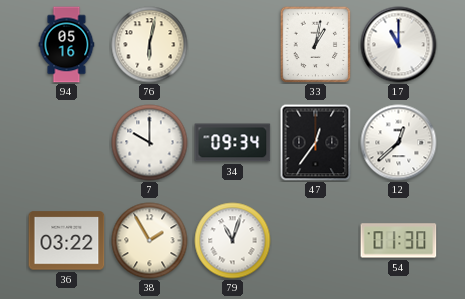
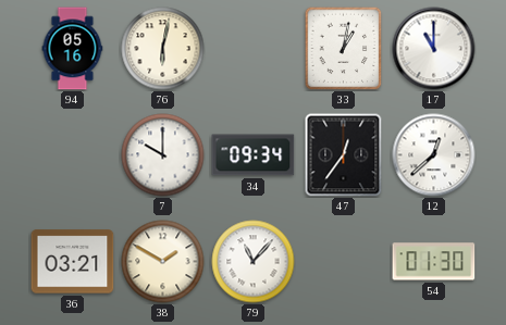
36: 03:22 -> 03:21
38: 1:55 -> 1:50
79: 11:03 -> 11:07
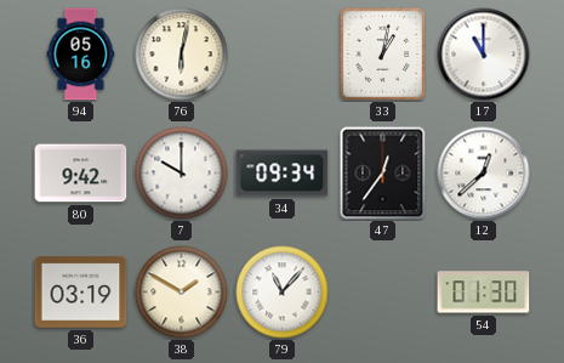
80: none -> 9:42
36: 03:21 -> 03:19
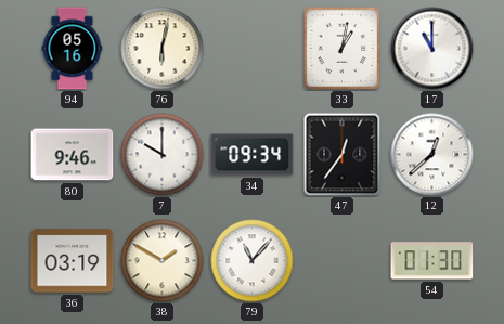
80: 9:42 -> 9:46
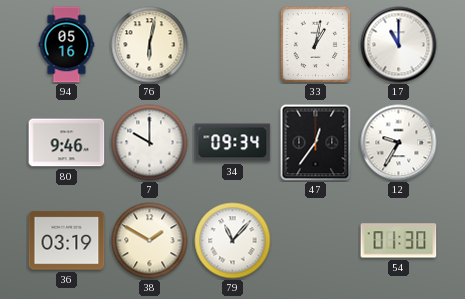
12: 12:38 -> 9:35
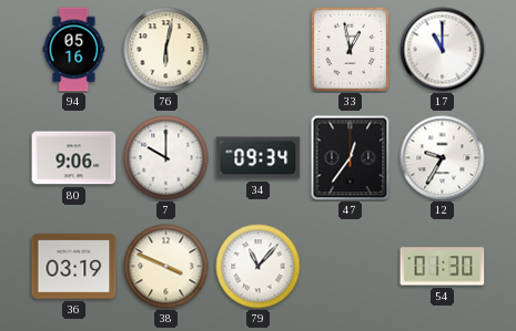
33: 1:02 -> 12:58
80: 9:46 -> 9:06
38: 1:50 -> 3:49
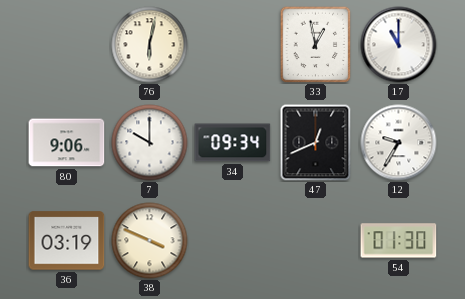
94: 05:16 -> none
47: 12:36 -> 12:41
79: 11:07 -> none
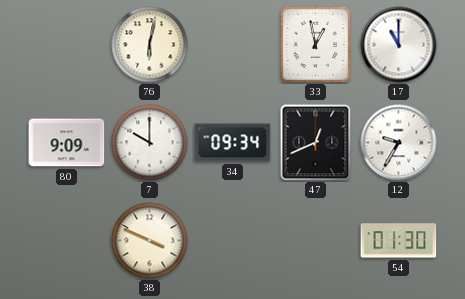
80: 9:06 -> 9:09
36: 03:19 -> none
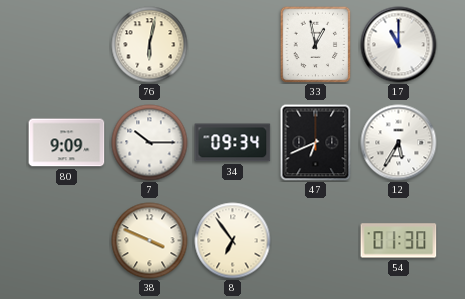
7: 10:00 -> 10:15
47: 12:41 -> 6:41
12: 9:35 -> 5:35
8: none -> 6:54
